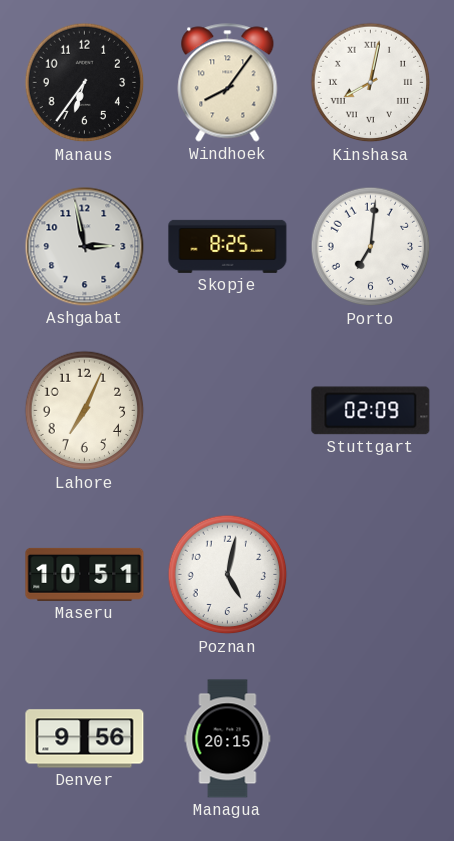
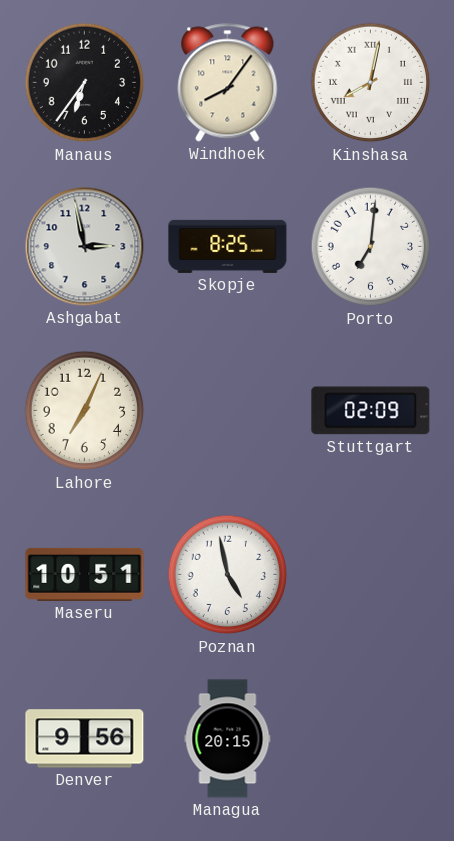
Poznan: 5:02 -> 4:58
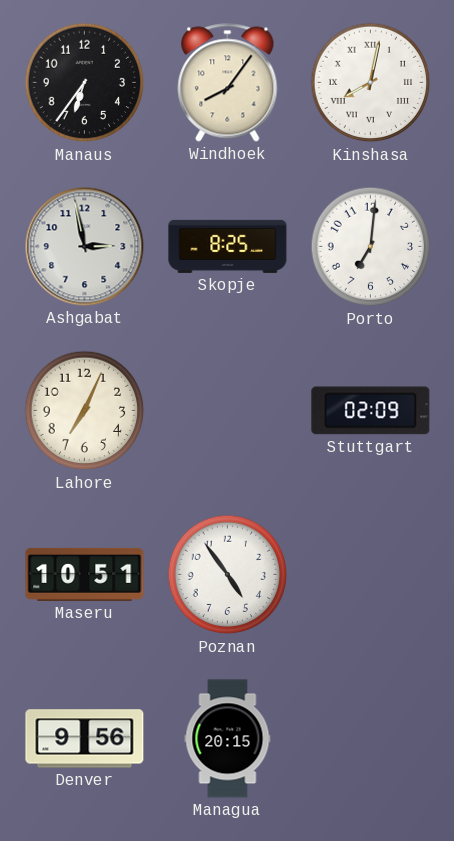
Poznan: 4:58 -> 4:54
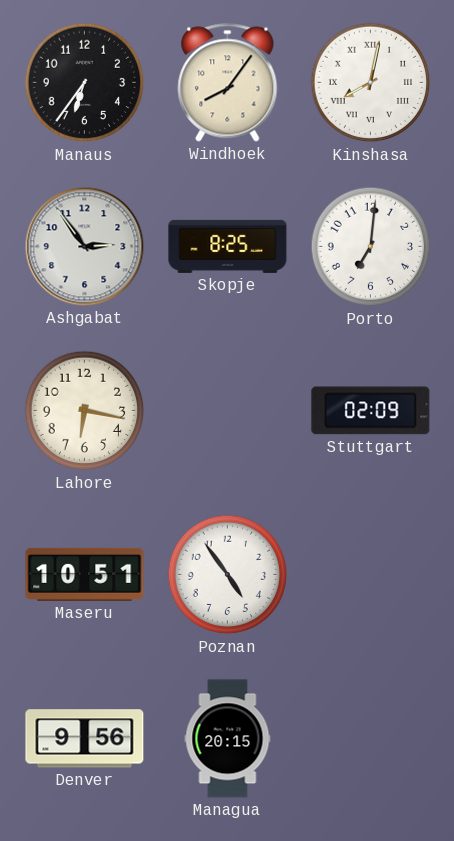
Ashgabat: 2:58 -> 2:54
Lahore: 7:04 -> 6:17
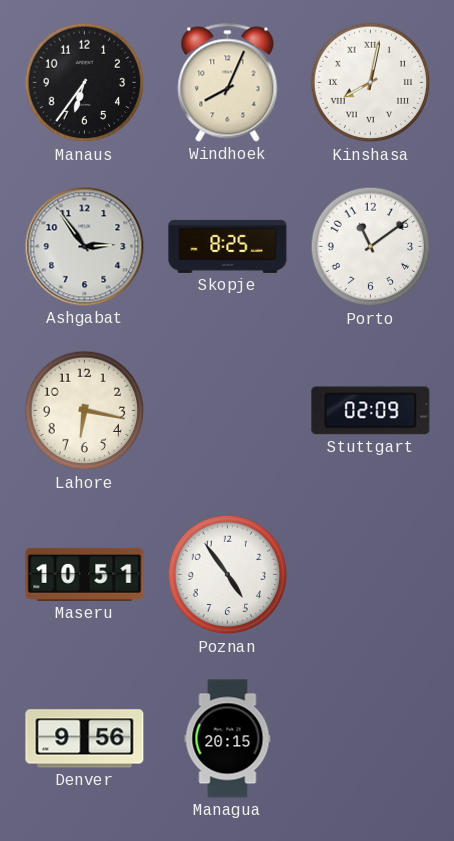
Windhoek: 8:06 -> 8:04
Porto: 7:01 -> 11:09
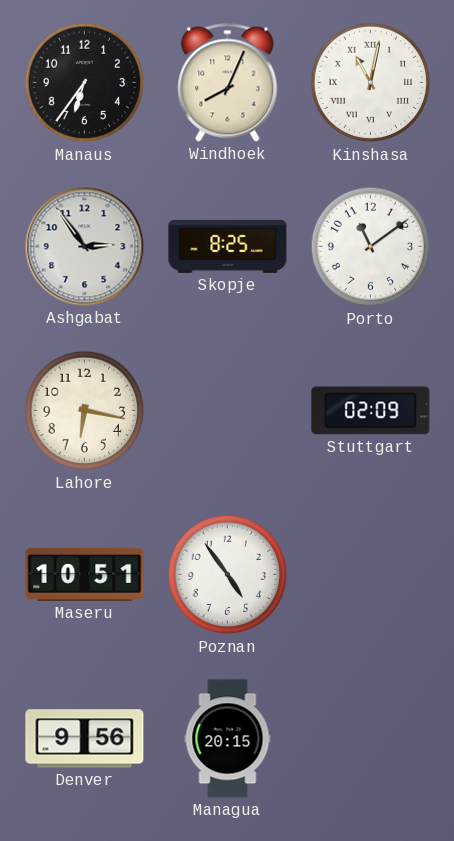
Kinshasa: 8:02 -> 11:02
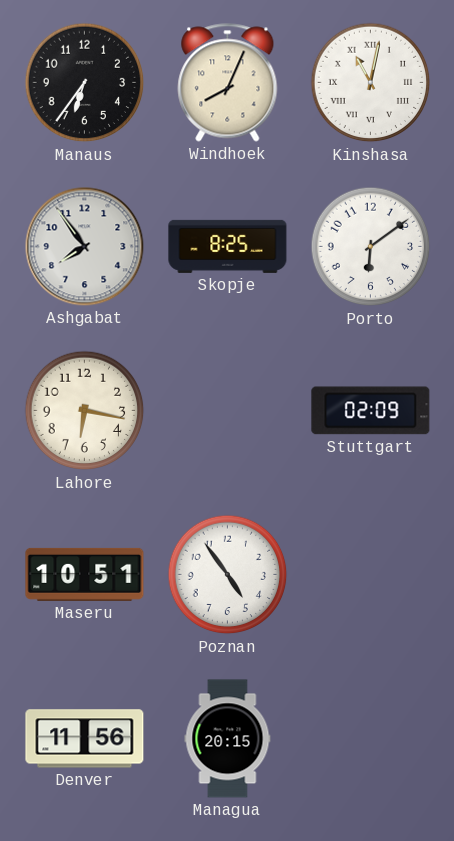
Ashgabat: 2:54 -> 7:54
Porto: 11:09 -> 6:09
Denver: 9:56 -> 11:56
